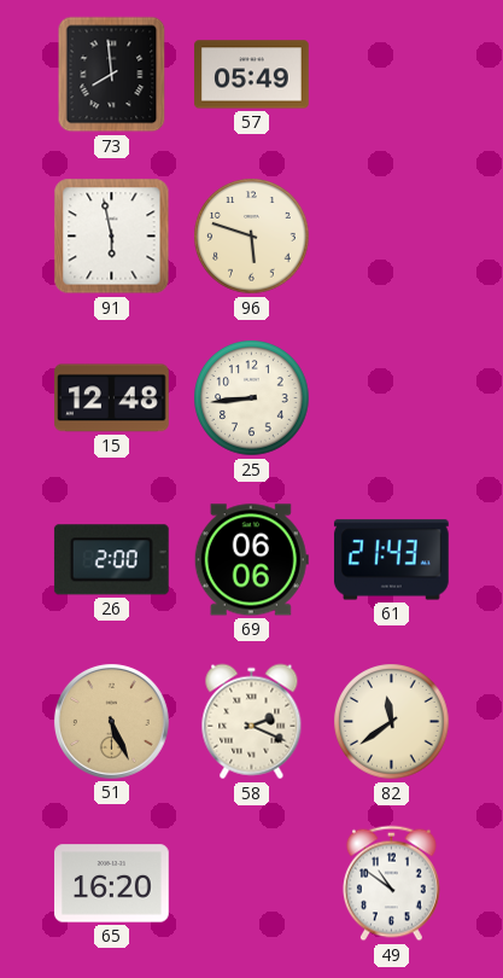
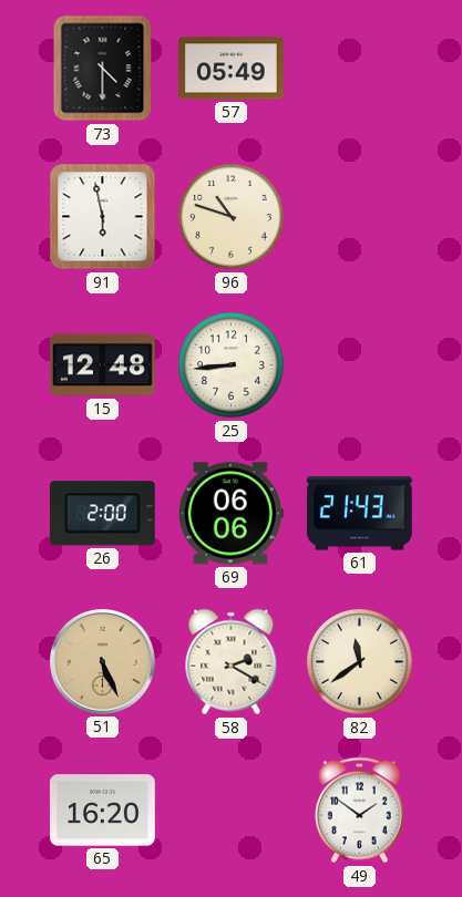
73: 7:59 -> 4:30
96: 5:48 -> 10:48
58: 2:19 -> 2:20
49: 10:51 -> 1:51
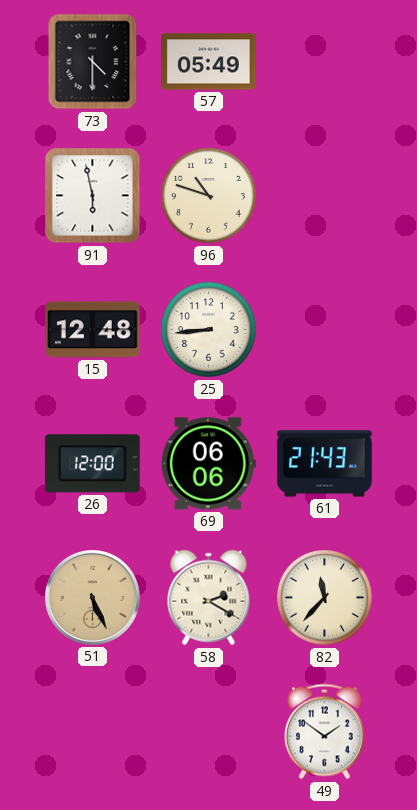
26: 2:00 -> 12:00
82: 11:39 -> 11:37
65: 16:20 -> none
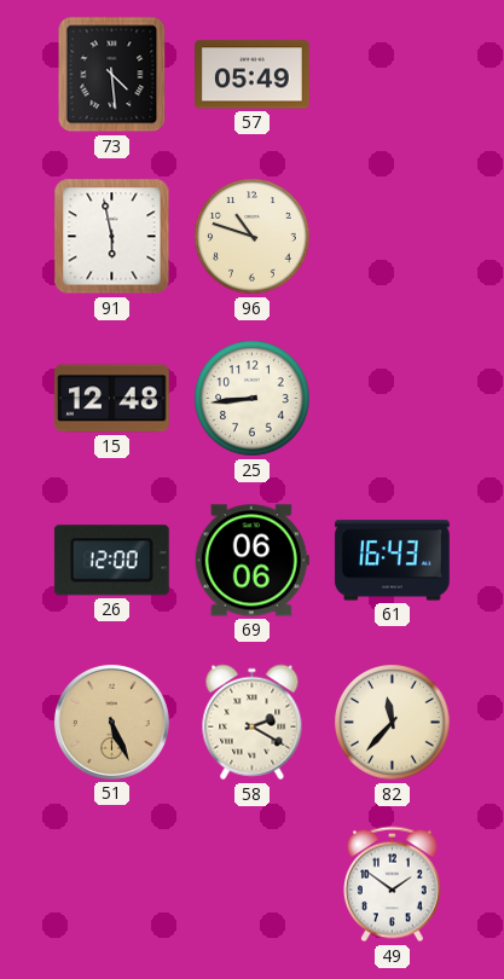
73: 4:30 -> 4:29
61: 21:43 -> 16:43
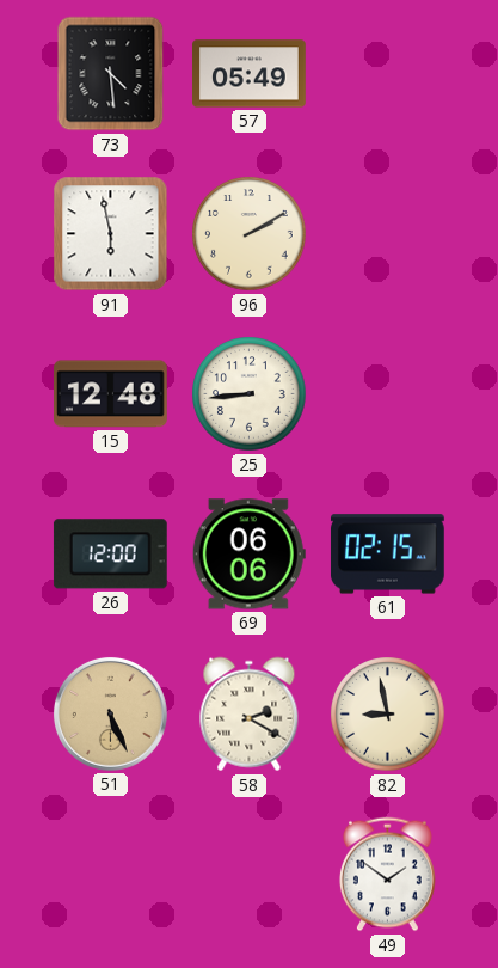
96: 10:48 -> 2:10
61: 16:43 -> 02:15
82: 11:37 -> 8:58
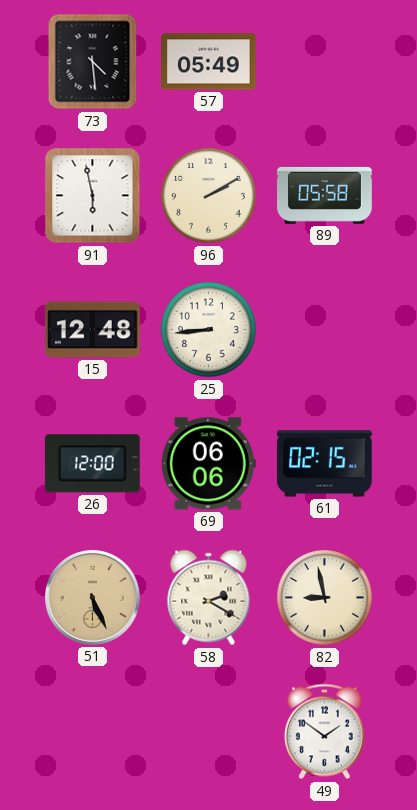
89: none -> 05:58
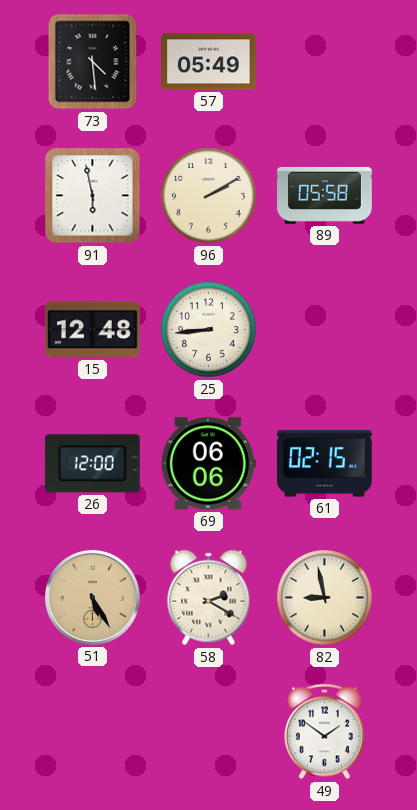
51: 5:26 -> 5:25
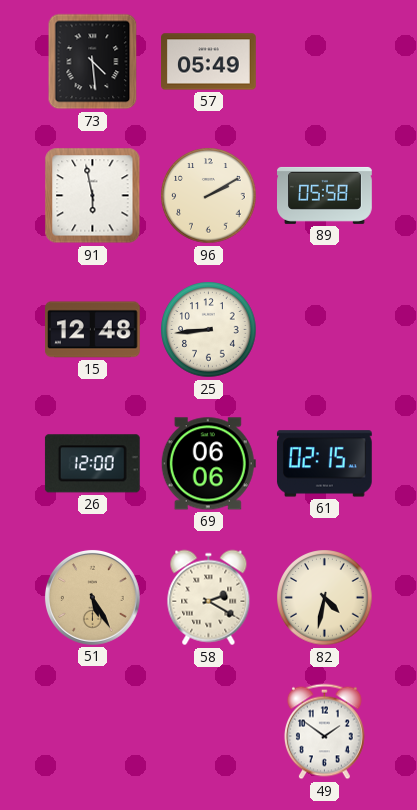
82: 8:58 -> 4:32
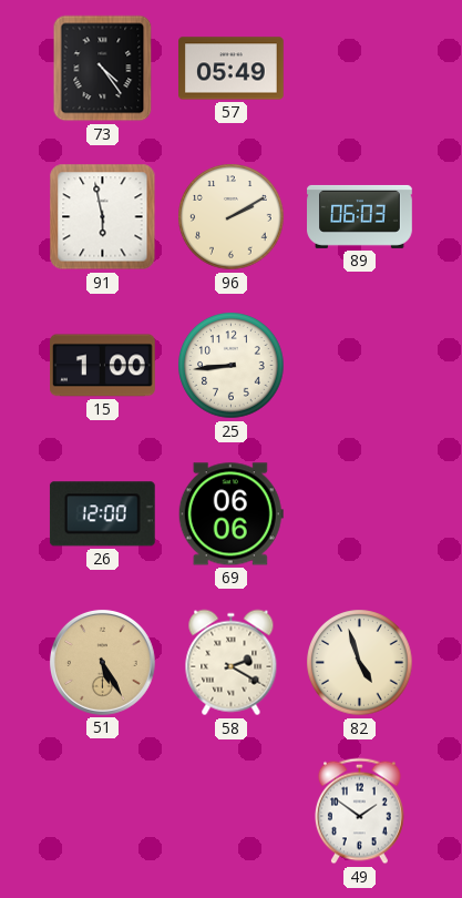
73: 4:29 -> 4:24
89: 05:58 -> 06:03
15: 12:48 -> 1:00
61: 02:15 -> none
82: 4:32 -> 4:57
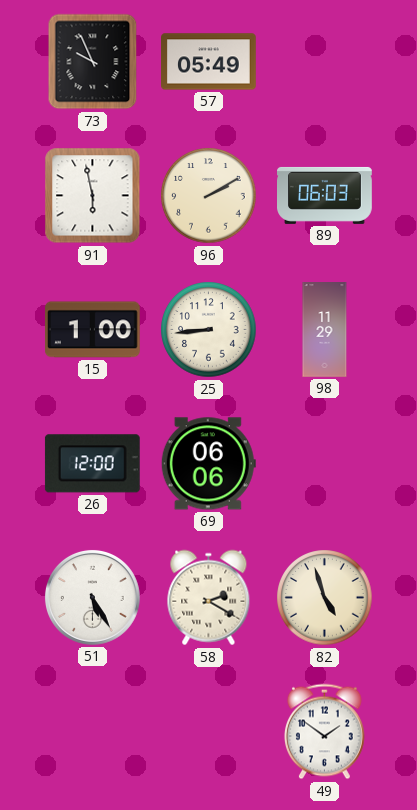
73: 4:24 -> 9:56
98: none -> 11:29
51 dial: champagne -> white
